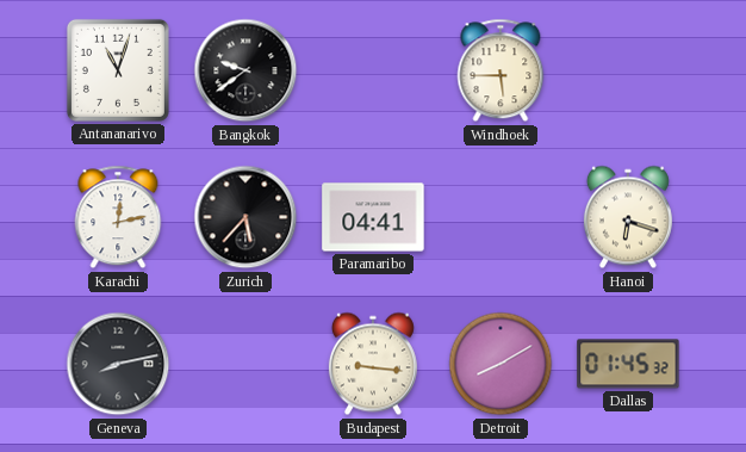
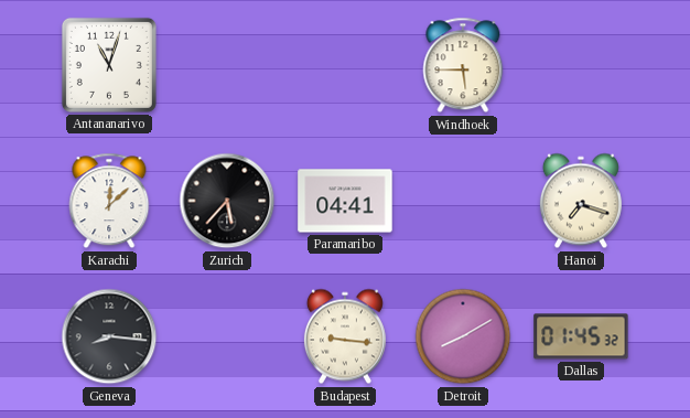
Bangkok: 9:39 -> none
Karachi: 12:13 -> 12:08
Hanoi: 6:18 -> 7:18
Geneva: 8:13 -> 8:16
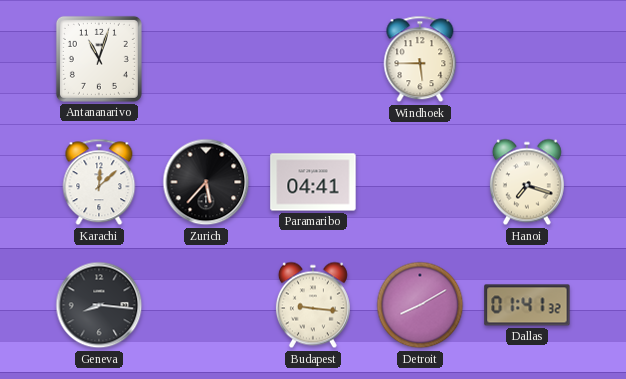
Dallas: 01:45 -> 01:41
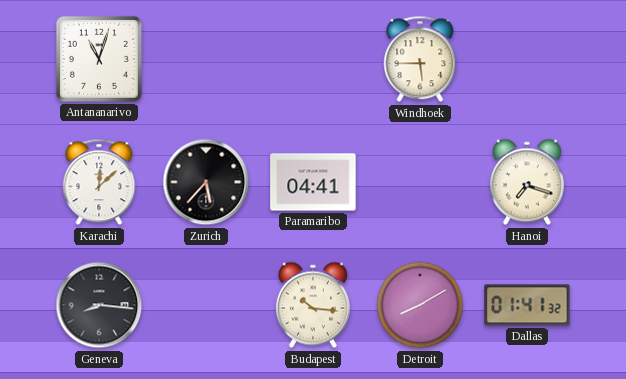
Budapest: 9:16 -> 10:16
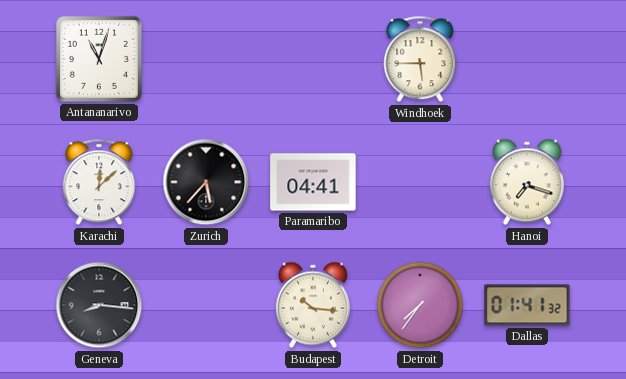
Detroit: 8:10 -> 7:36
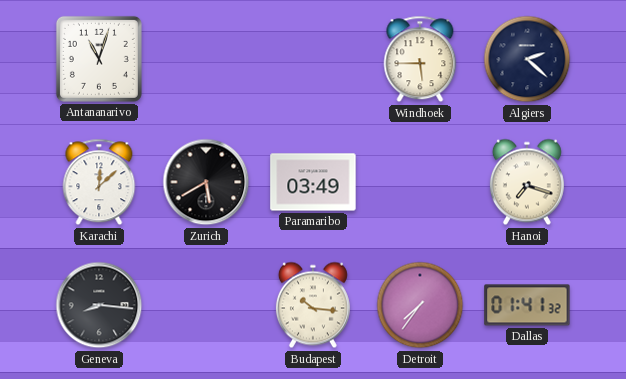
Algiers: none -> 2:22
Zurich: 5:37 -> 5:40
Paramaribo: 04:41 -> 03:49
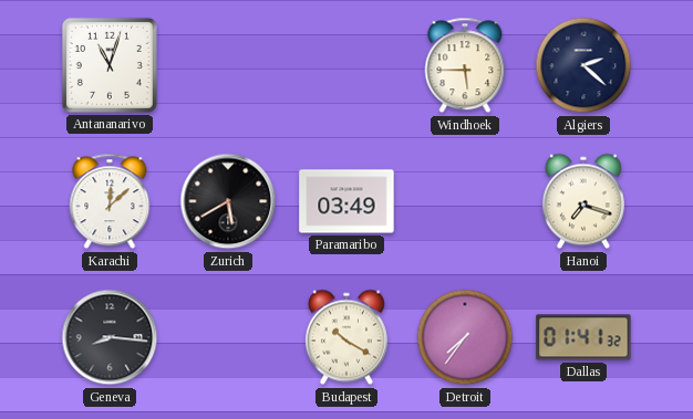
Budapest: 10:16 -> 10:20
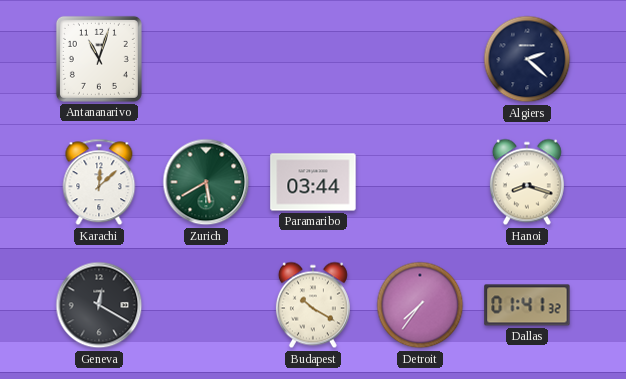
Windhoek: 5:45 -> none
Zurich dial: black -> green
Paramaribo: 03:49 -> 03:44
Hanoi: 7:18 -> 8:18
Geneva: 8:16 -> 12:20
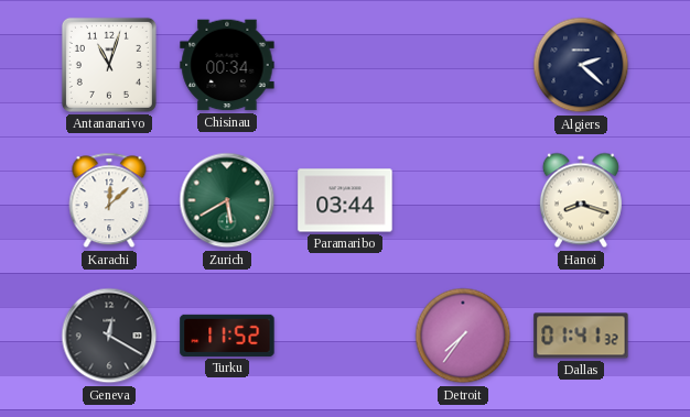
Chisinau: none -> 00:34
Turku: none -> 11:52
Budapest: 10:20 -> none
